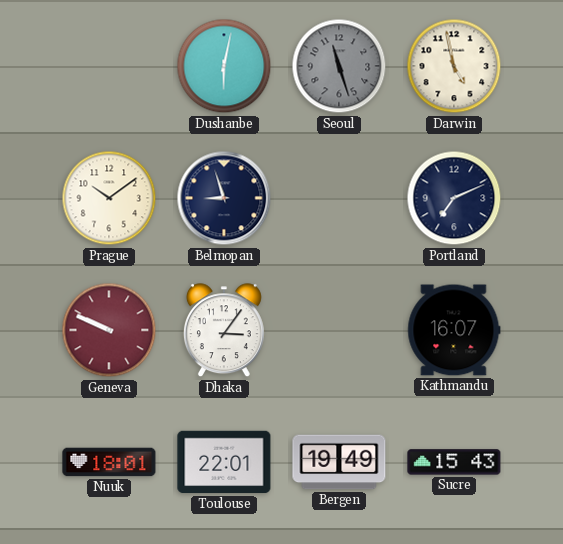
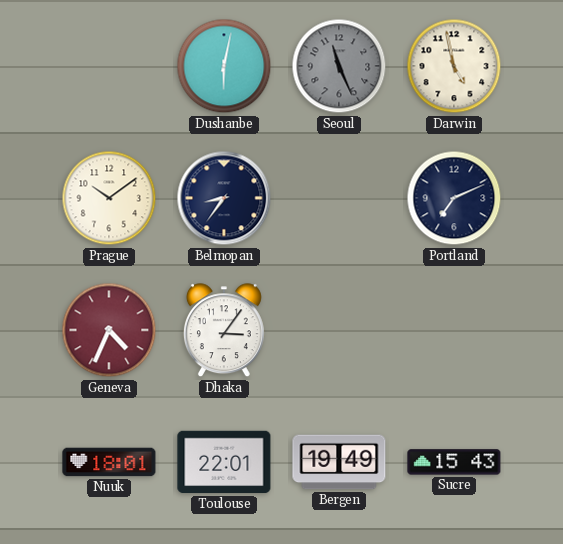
Seoul: 11:27 -> 11:26
Belmopan: 8:57 -> 8:36
Geneva: 9:49 -> 4:34
Kathmandu: 16:07 -> none
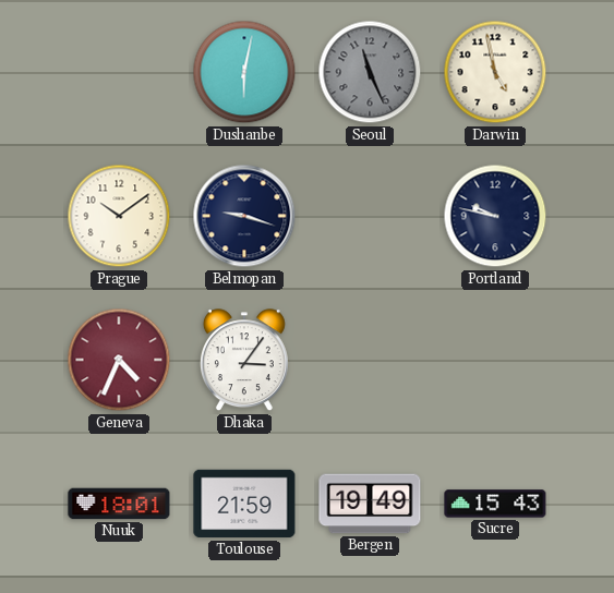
Belmopan: 8:36 -> 9:18
Portland: 7:11 -> 9:47
Toulouse: 22:01 -> 21:59
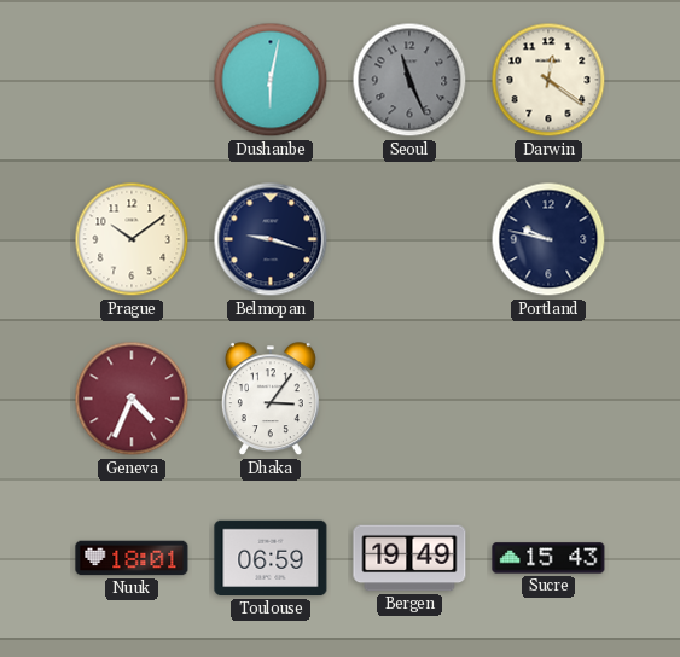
Darwin: 4:58 -> 12:21
Toulouse: 21:59 -> 06:59
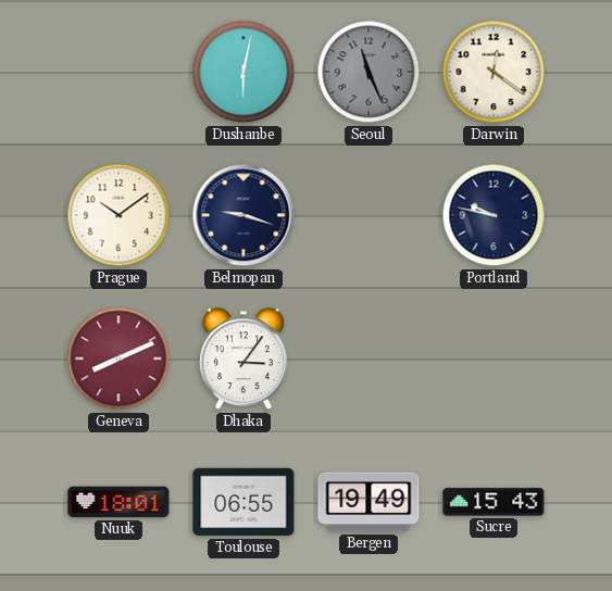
Geneva: 4:34 -> 8:11
Toulouse: 06:59 -> 06:55
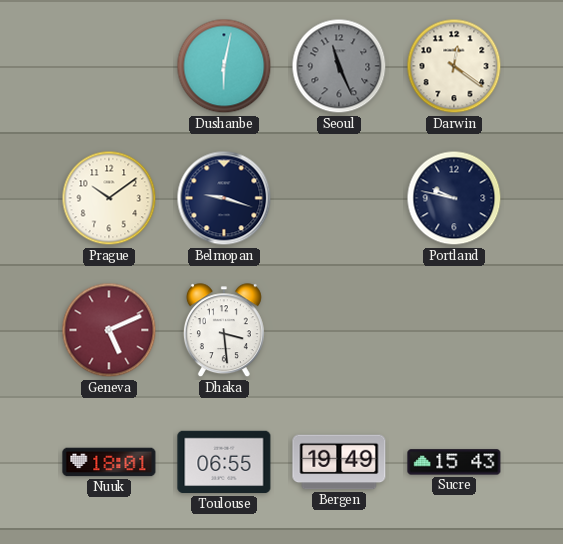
Geneva: 8:11 -> 5:11
Dhaka: 3:06 -> 3:29
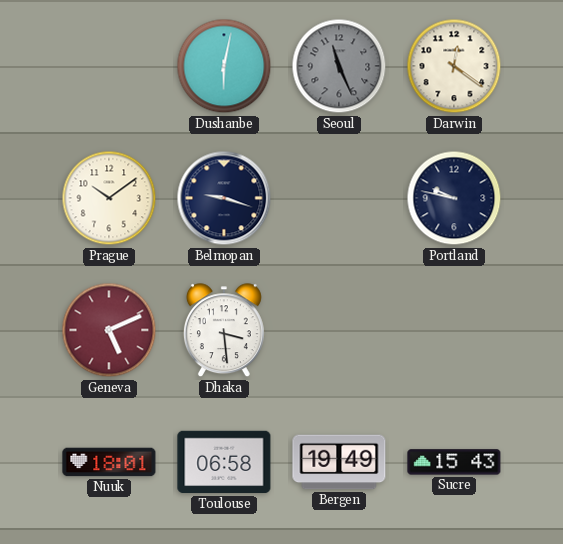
Toulouse: 06:55 -> 06:58
